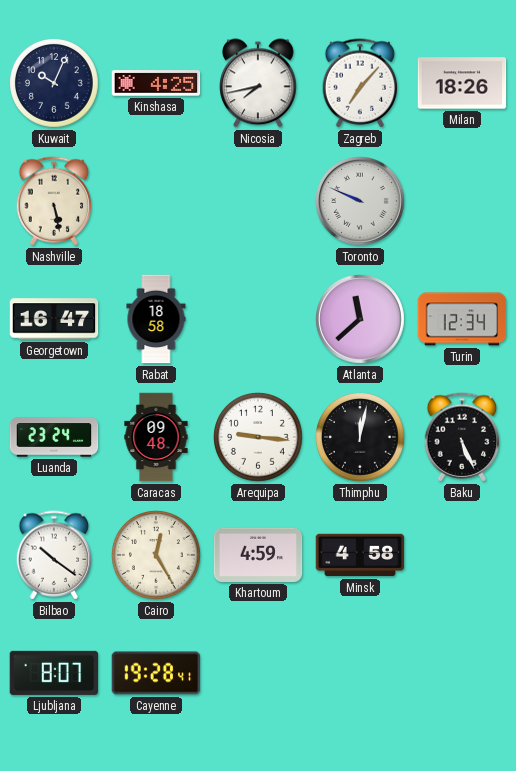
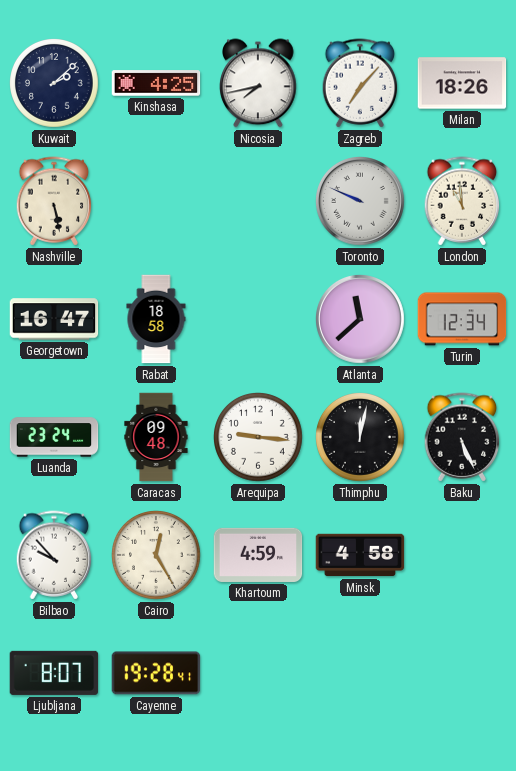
Kuwait: 10:04 -> 2:08
London: none -> 10:59
Bilbao: 10:21 -> 9:53
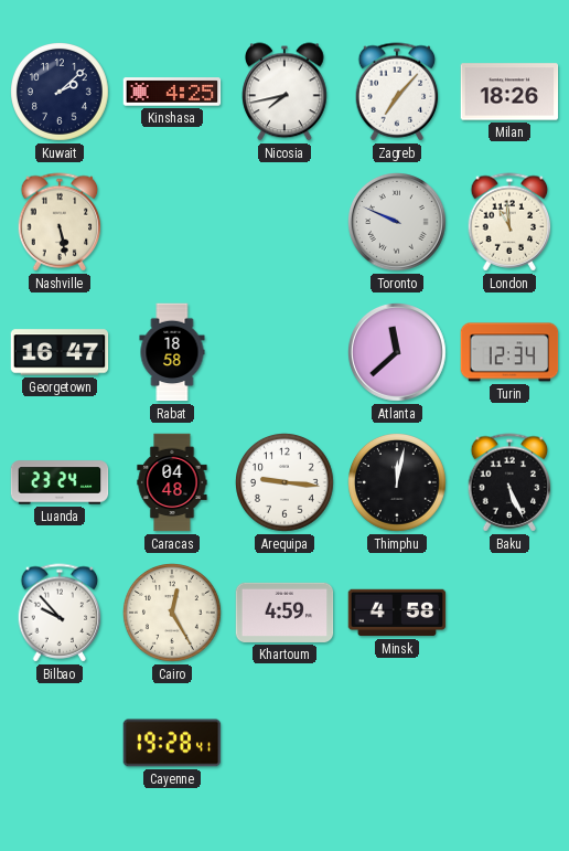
Caracas: 09:48 -> 04:48
Ljubljana: 8:07 -> none
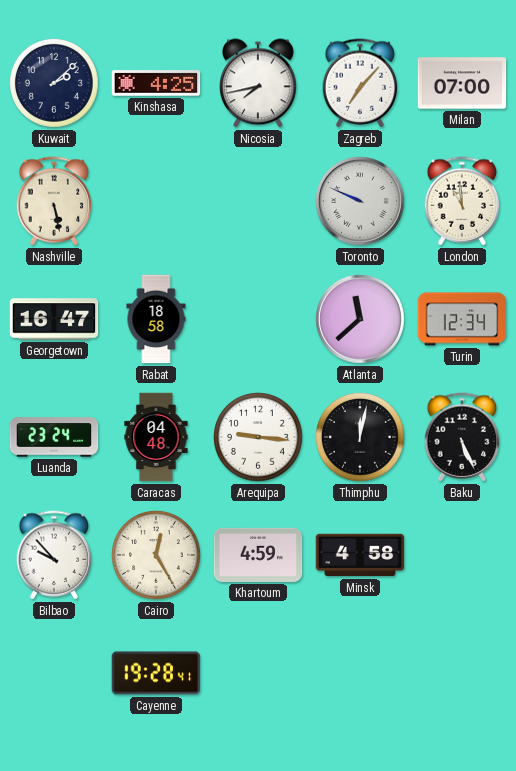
Milan: 18:26 -> 07:00
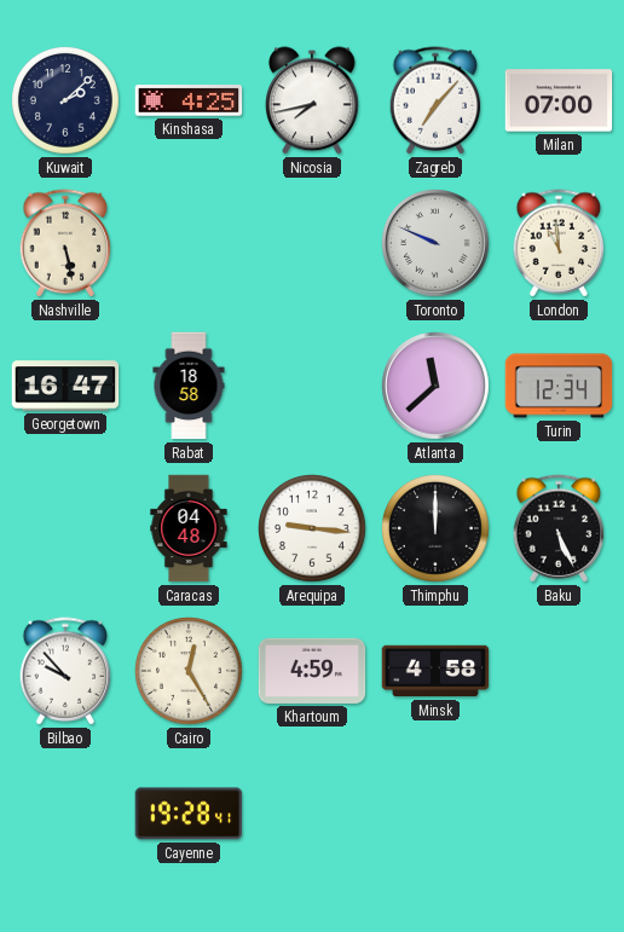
Luanda: 23:24 -> none
Thimphu: 12:02 -> 12:00
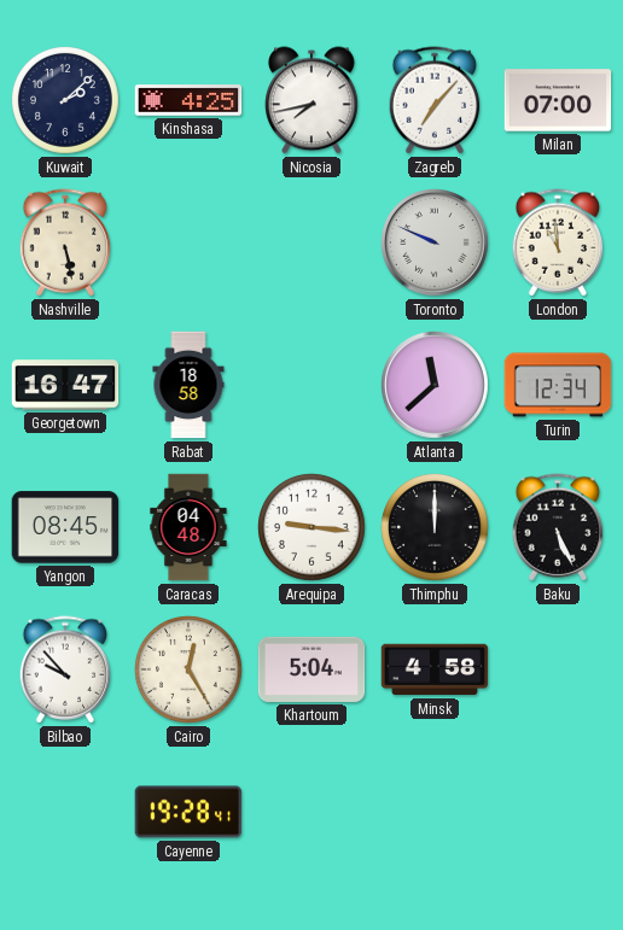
Yangon: none -> 08:45
Khartoum: 4:59 -> 5:04
